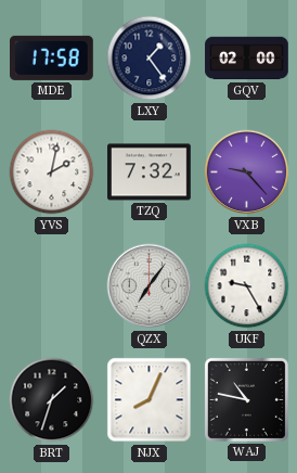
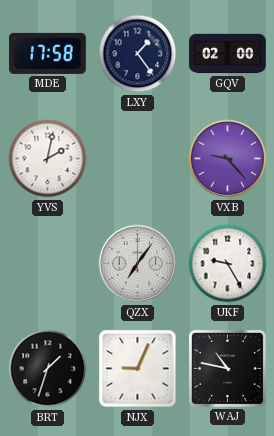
TZQ: 7:32 -> none
NJX: 8:04 -> 9:04
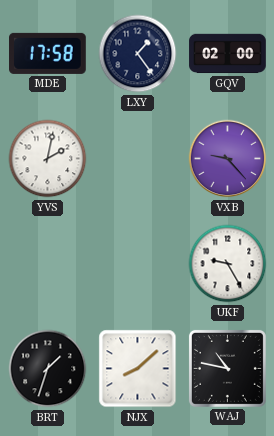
QZX: 7:06 -> none
NJX: 9:04 -> 8:08
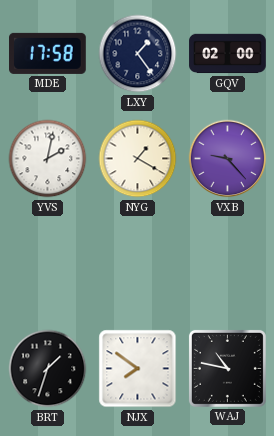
NYG: none -> 1:20
UKF: 9:25 -> none
NJX: 8:08 -> 7:51
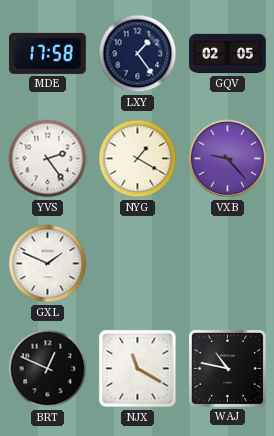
GQV: 02:00 -> 02:05
YVS: 2:02 -> 2:24
GXL: none -> 1:49
BRT: 1:33 -> 12:49
NJX: 7:51 -> 11:20
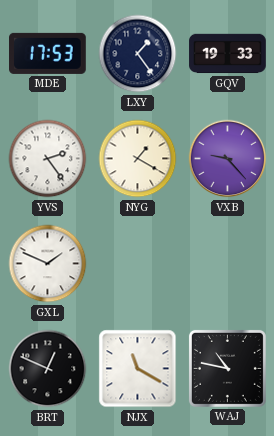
MDE: 17:58 -> 17:53
GQV: 02:05 -> 19:33
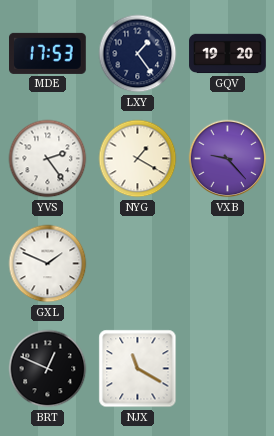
GQV: 19:33 -> 19:20
WAJ: 10:47 -> none
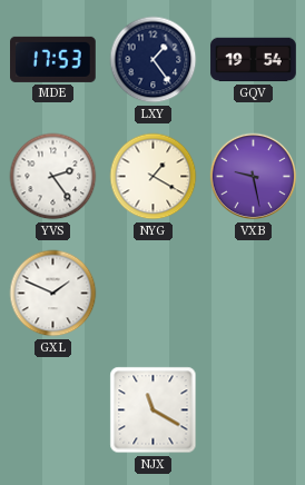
GQV: 19:20 -> 19:54
VXB: 9:23 -> 9:28
BRT: 12:49 -> none
